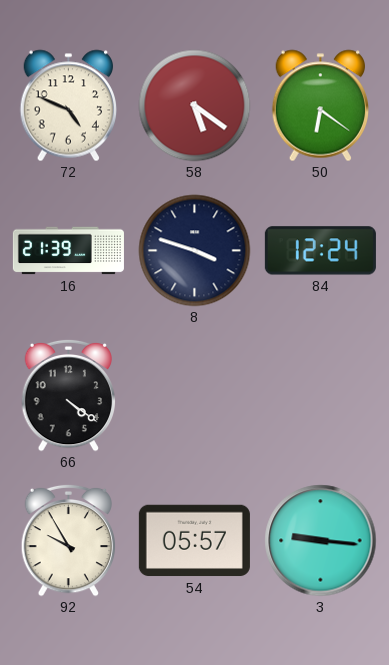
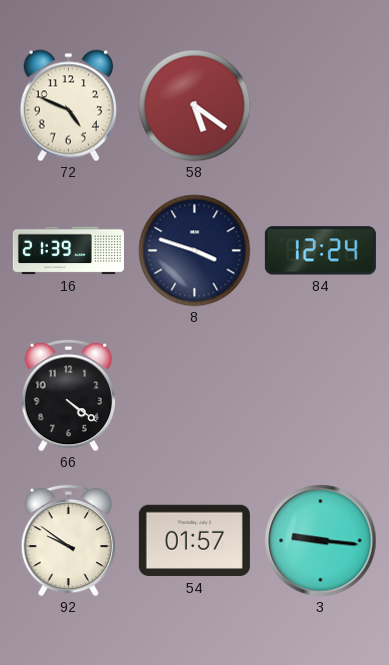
50: 6:21 -> none
92: 9:55 -> 9:51
54: 05:57 -> 01:57
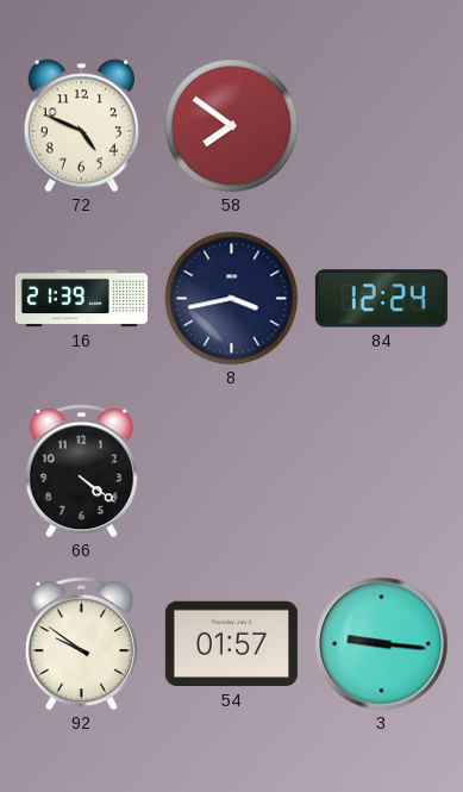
58: 5:21 -> 7:51
8: 3:48 -> 3:43
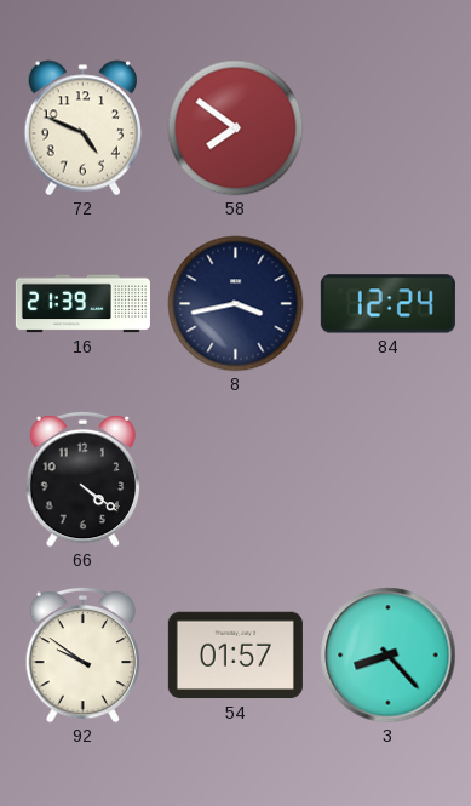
3: 9:16 -> 8:23
